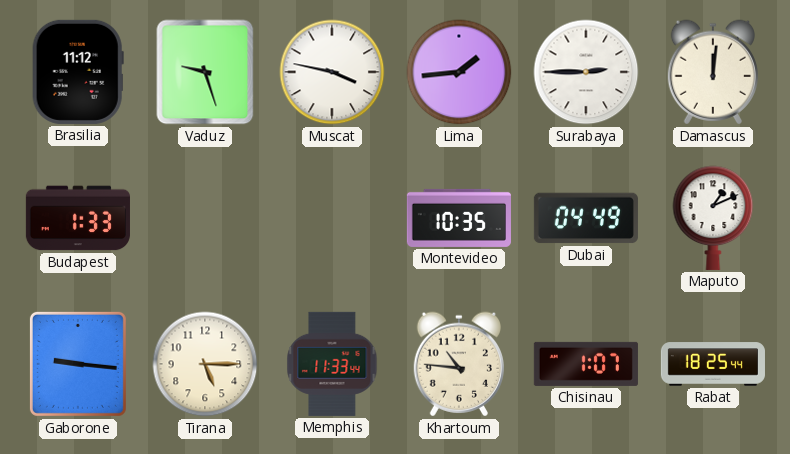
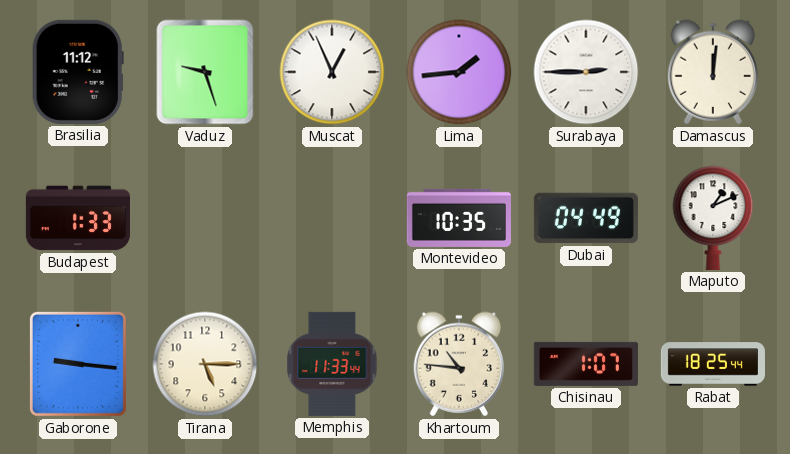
Muscat: 3:47 -> 12:56
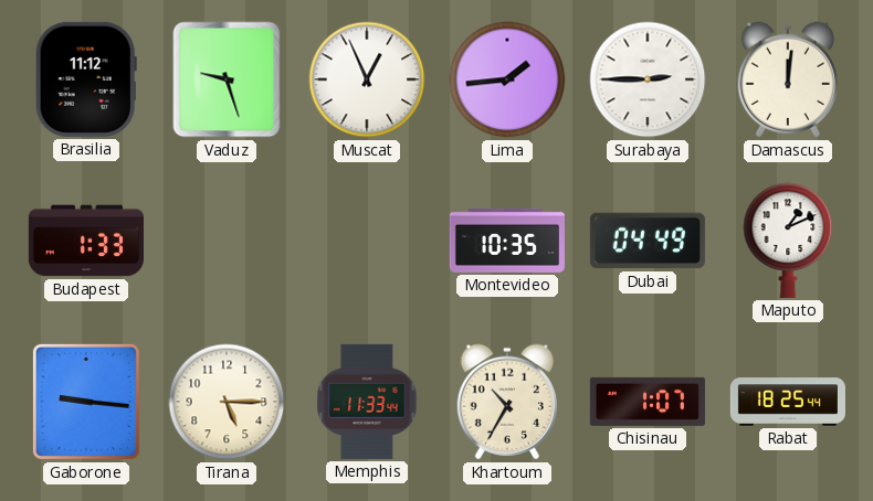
Khartoum: 10:46 -> 10:35
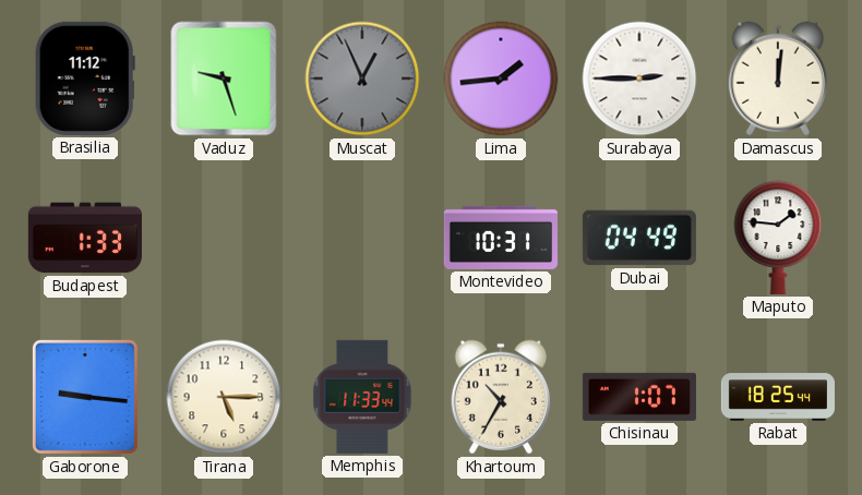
Muscat dial: white -> grey
Montevideo: 10:35 -> 10:31
Maputo: 1:11 -> 1:46
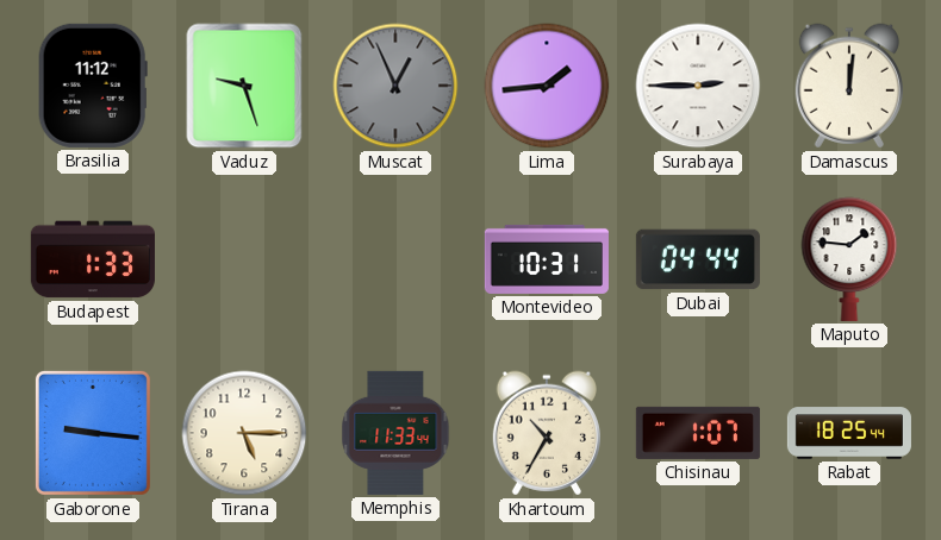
Dubai: 04:49 -> 04:44
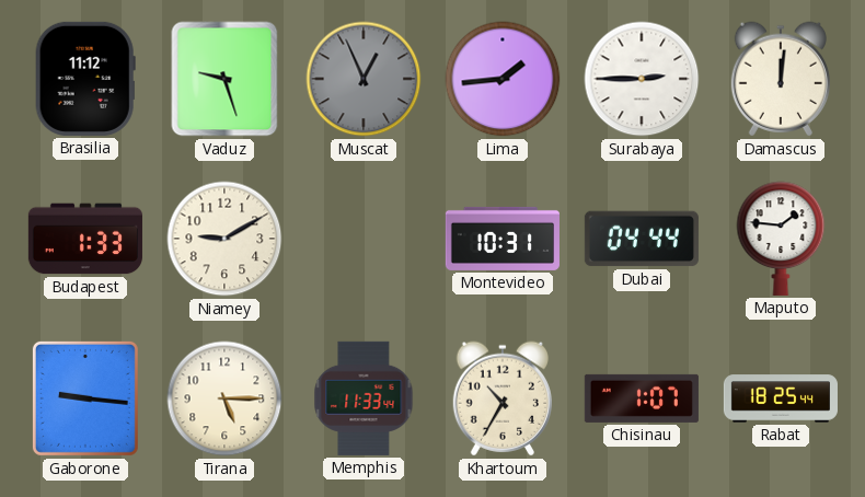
Niamey: none -> 9:10
